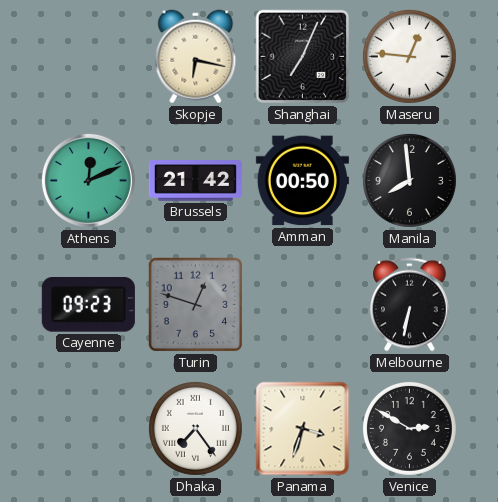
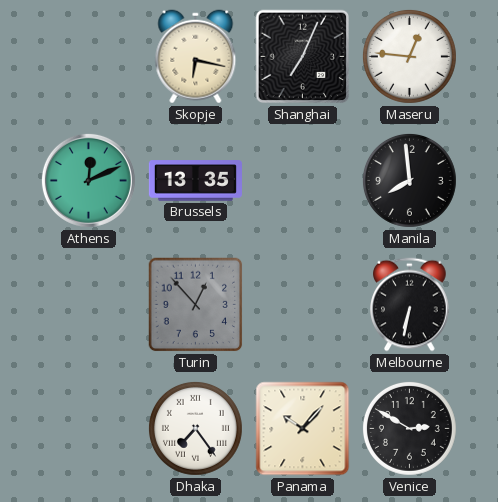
Brussels: 21:42 -> 13:35
Amman: 00:50 -> none
Cayenne: 09:23 -> none
Turin: 12:48 -> 12:53
Panama: 3:33 -> 10:07
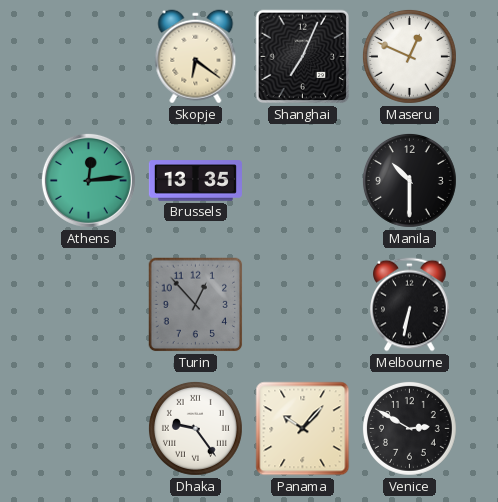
Skopje: 6:17 -> 6:21
Maseru: 12:46 -> 12:49
Athens: 12:11 -> 12:14
Manila: 7:59 -> 10:30
Dhaka: 7:24 -> 9:24
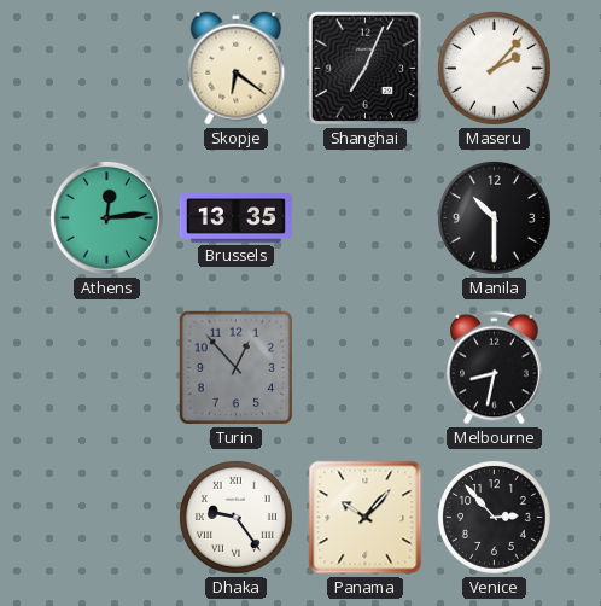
Maseru: 12:49 -> 2:07
Melbourne: 6:32 -> 8:32
Venice: 2:50 -> 2:53
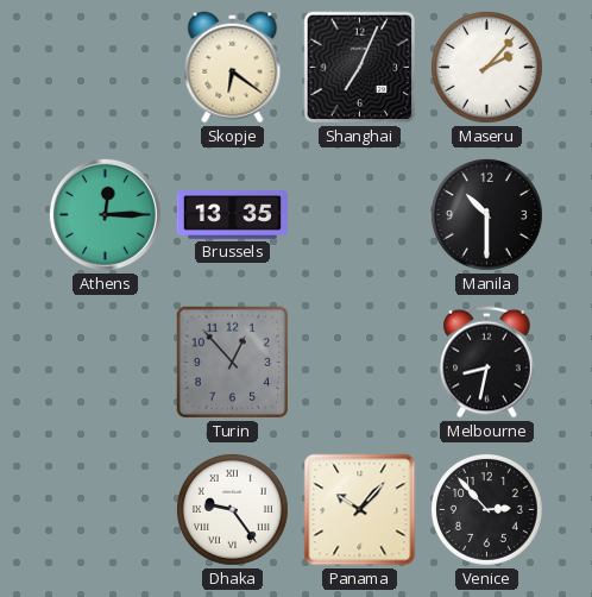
Athens: 12:14 -> 12:15
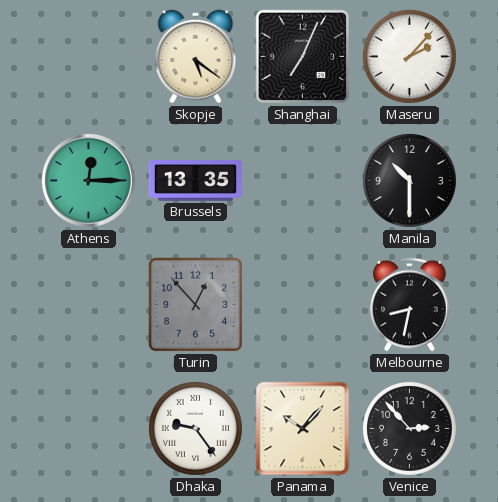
Skopje: 6:21 -> 5:21
